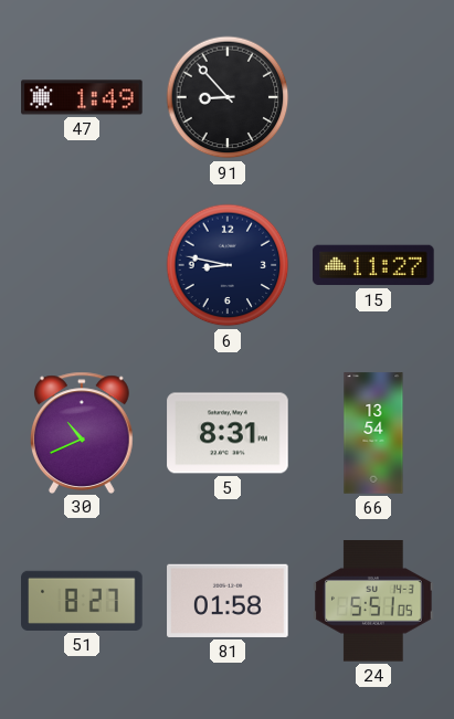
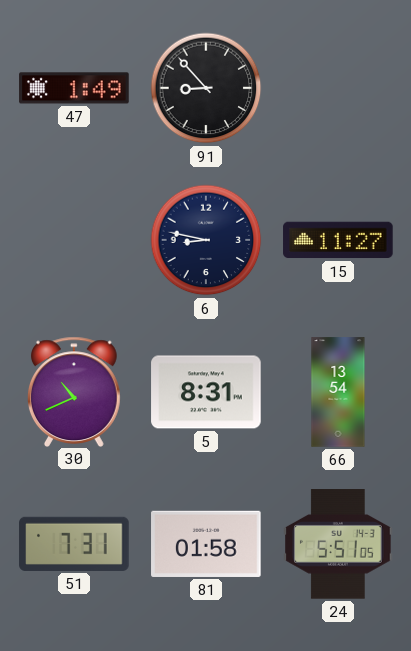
51: 8:27 -> 7:31
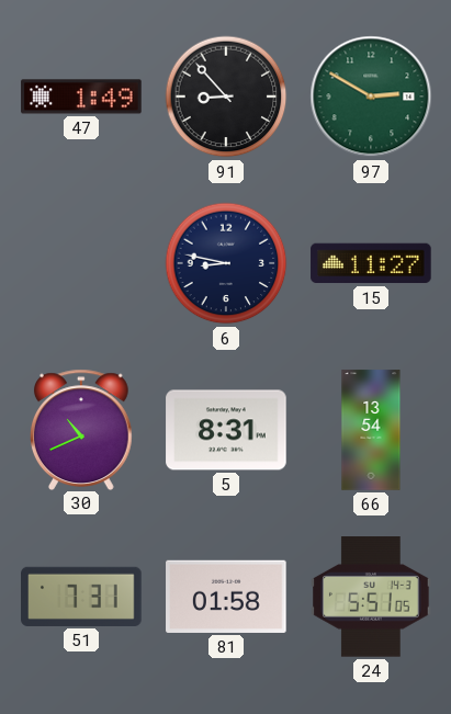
97: none -> 2:50
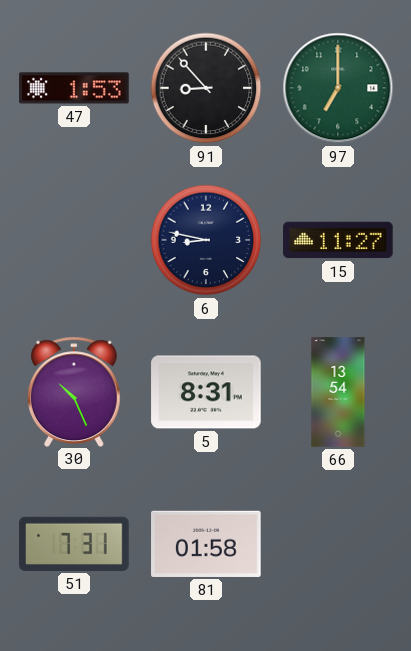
47: 1:49 -> 1:53
97: 2:50 -> 7:00
30: 10:41 -> 10:26
24: 5:51 -> none
